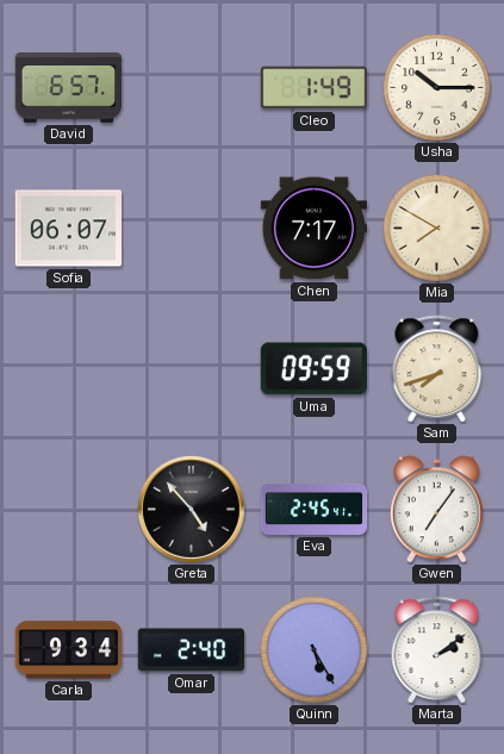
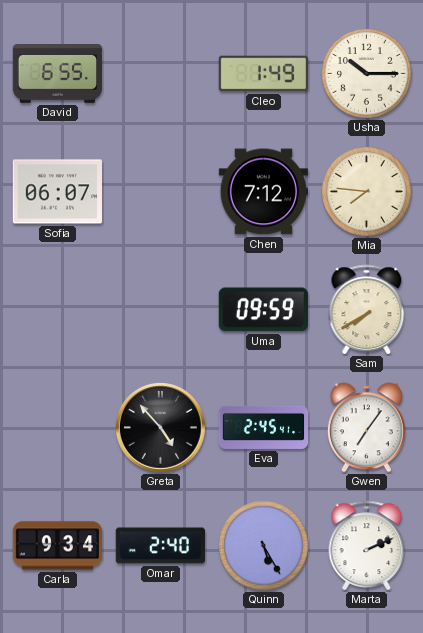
David: 6:57 -> 6:55
Chen: 7:17 -> 7:12
Mia: 7:50 -> 7:46
Sam: 7:42 -> 7:40
Marta: 2:09 -> 2:11
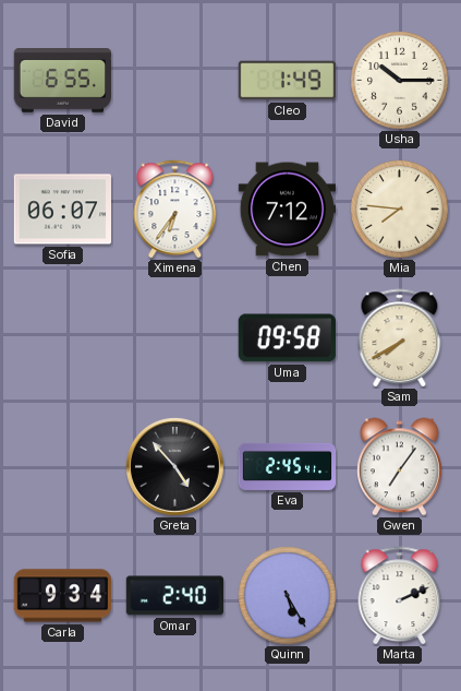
Ximena: none -> 6:36
Uma: 09:59 -> 09:58
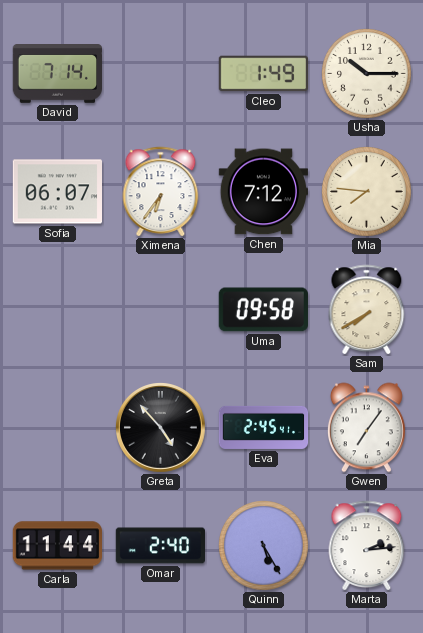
David: 6:55 -> 7:14
Carla: 9:34 -> 11:44
Marta: 2:11 -> 2:14
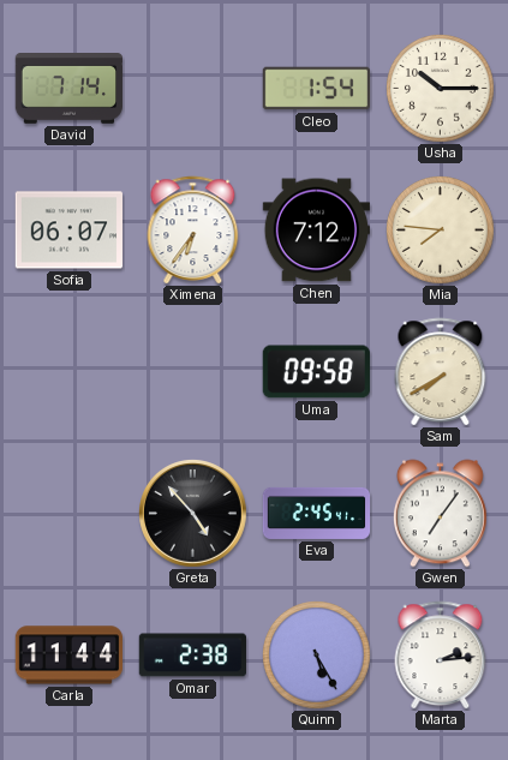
Cleo: 1:49 -> 1:54
Omar: 2:40 -> 2:38
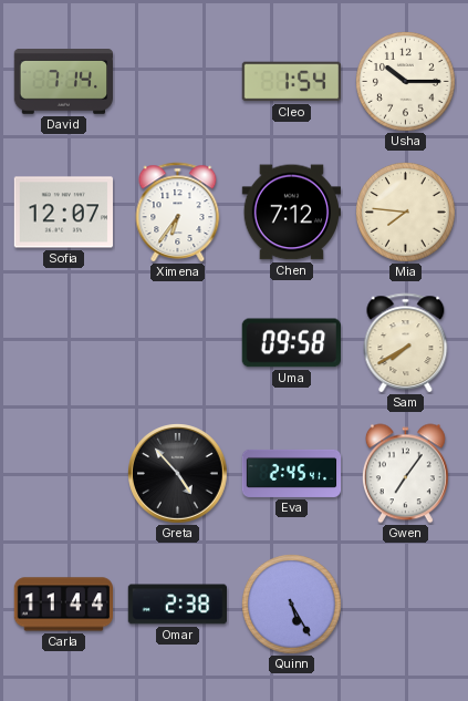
Sofia: 06:07 -> 12:07
Marta: 2:14 -> none
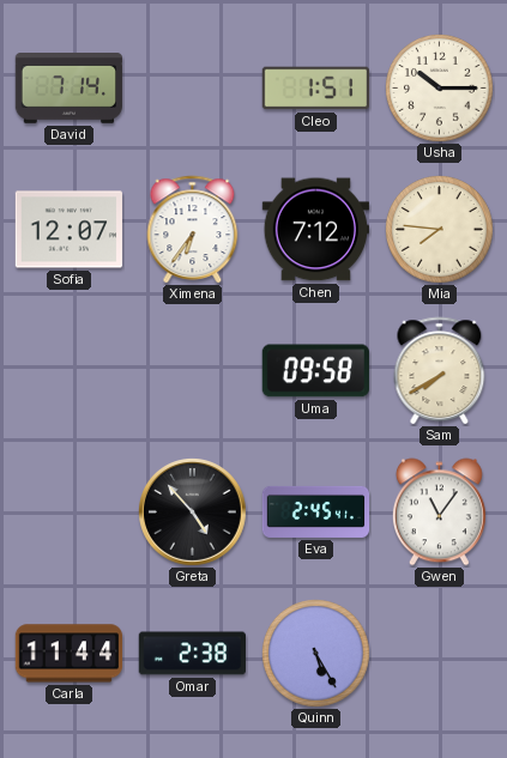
Cleo: 1:54 -> 1:51
Gwen: 7:06 -> 11:06
